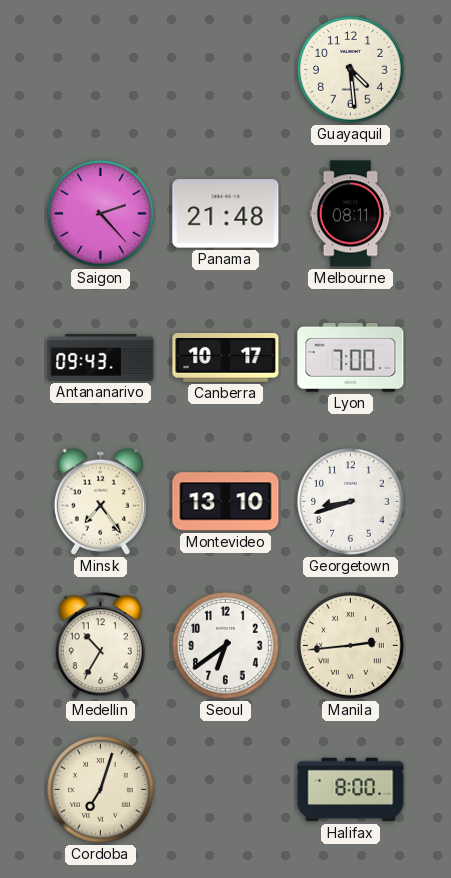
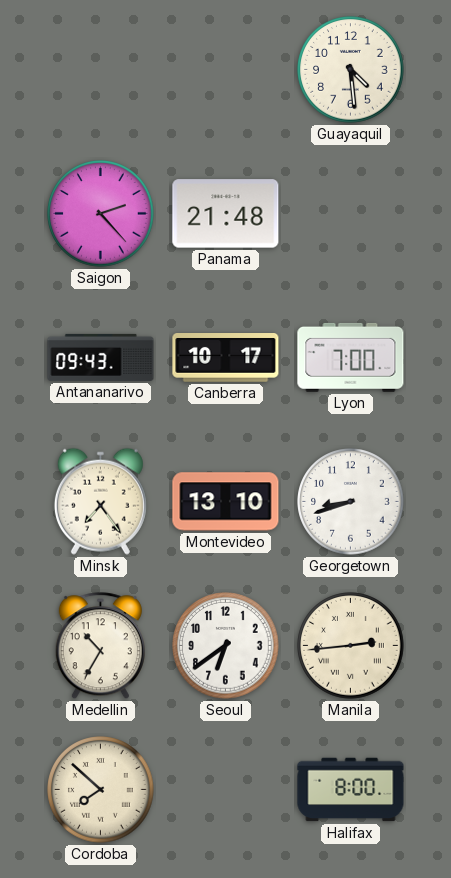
Melbourne: 08:11 -> none
Cordoba: 7:03 -> 7:52
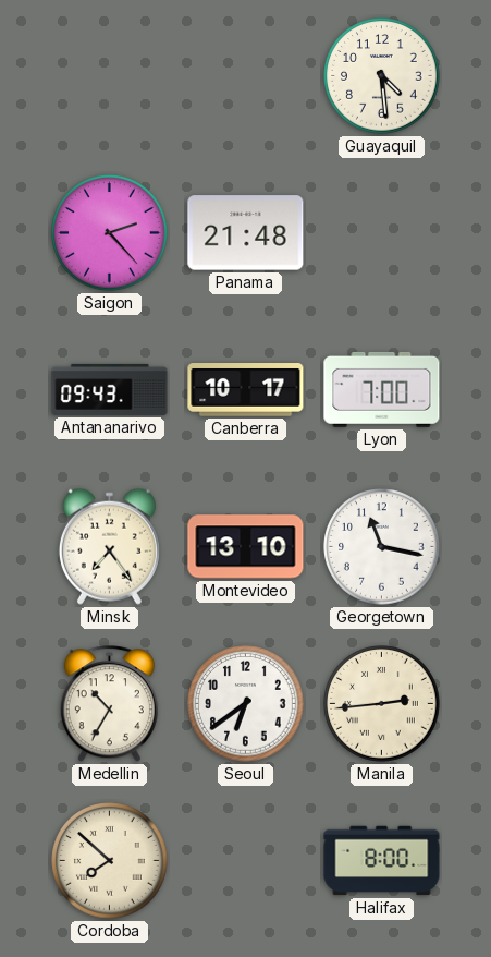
Georgetown: 8:42 -> 11:17
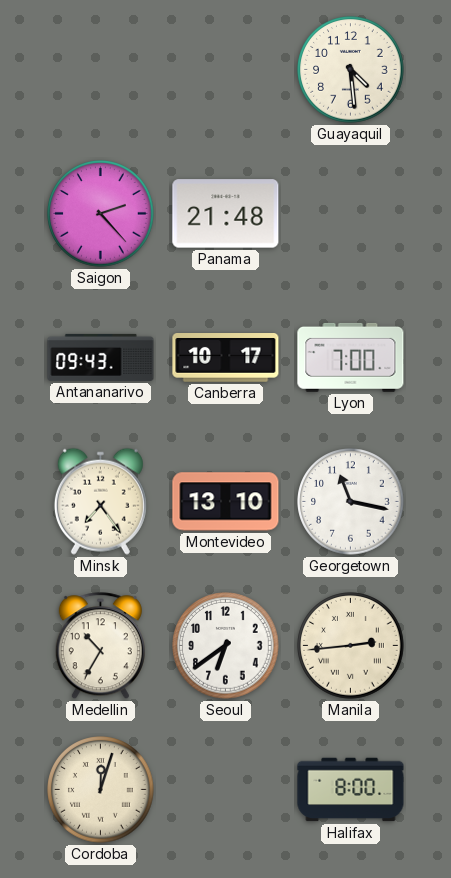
Cordoba: 7:52 -> 12:03
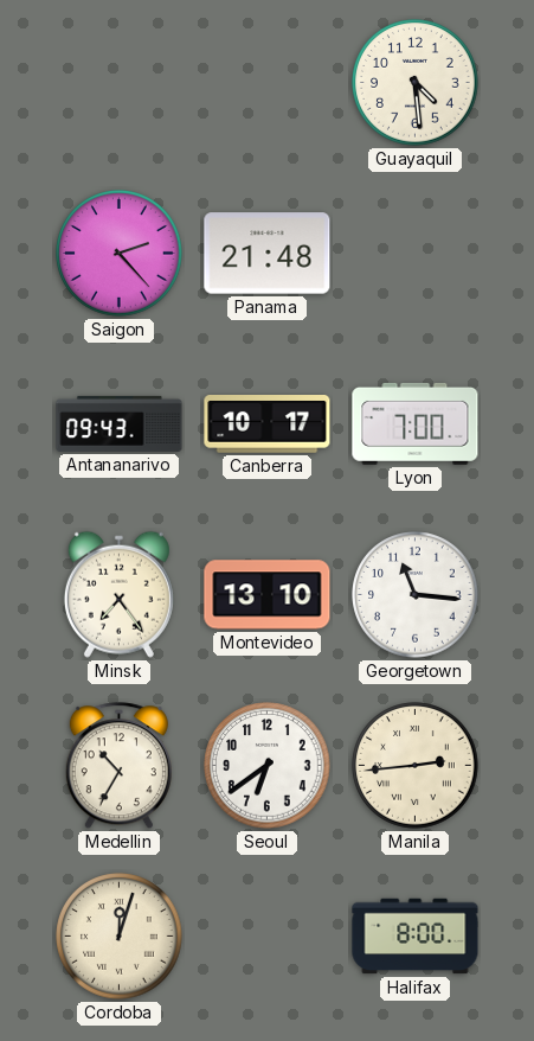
Georgetown: 11:17 -> 11:16
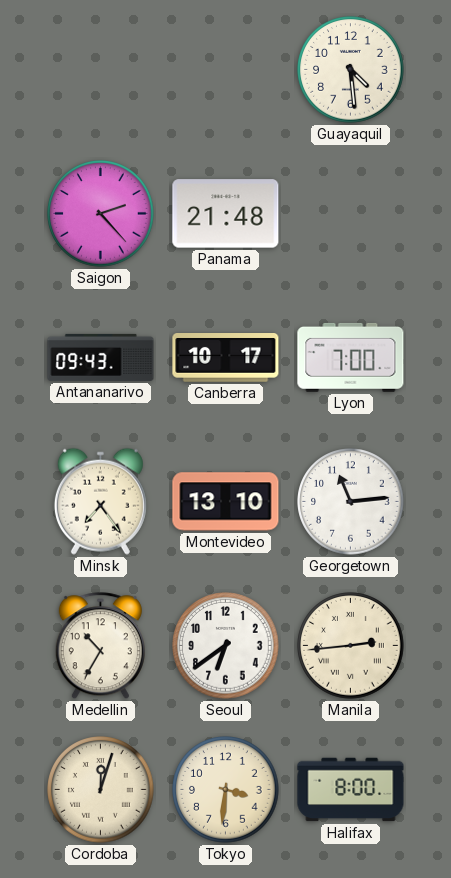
Georgetown: 11:16 -> 11:14
Tokyo: none -> 3:31
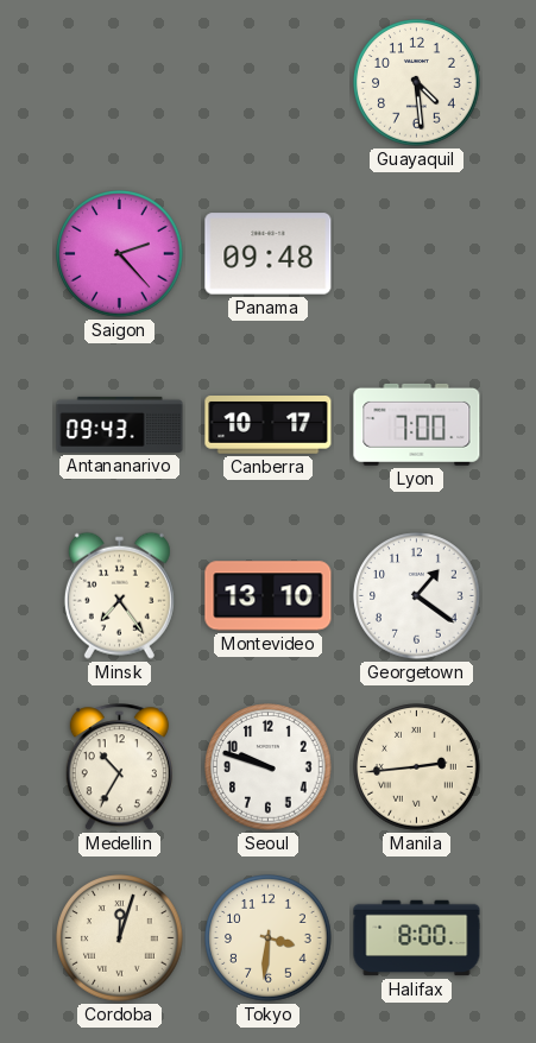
Panama: 21:48 -> 09:48
Georgetown: 11:14 -> 1:21
Seoul: 6:39 -> 9:48
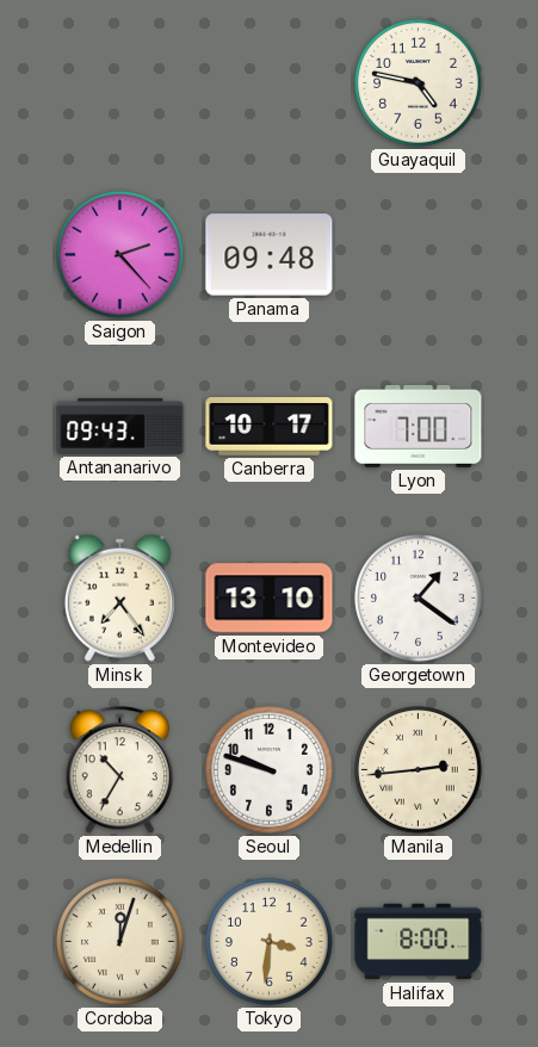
Guayaquil: 4:29 -> 4:47
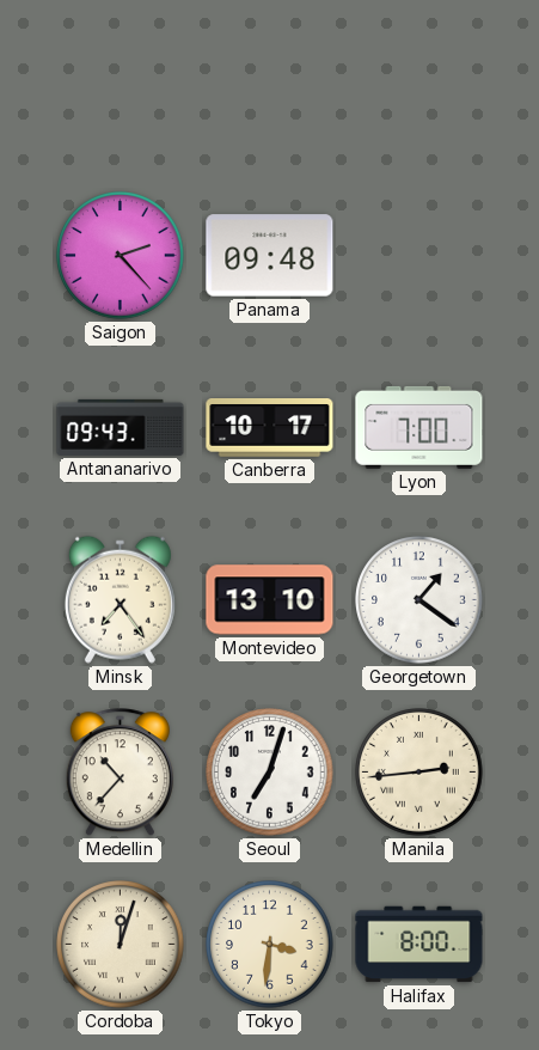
Guayaquil: 4:47 -> none
Medellin: 10:35 -> 10:37
Seoul: 9:48 -> 7:03
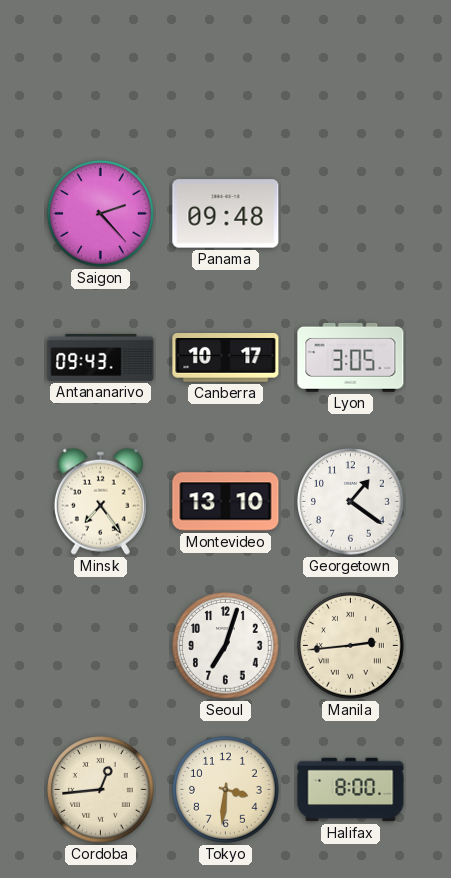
Lyon: 7:00 -> 3:05
Medellin: 10:37 -> none
Cordoba: 12:03 -> 12:44
